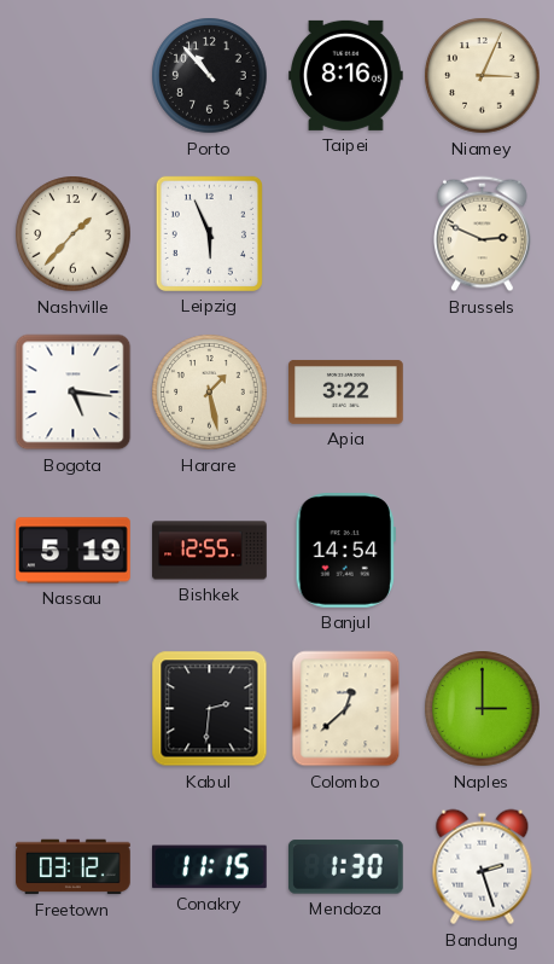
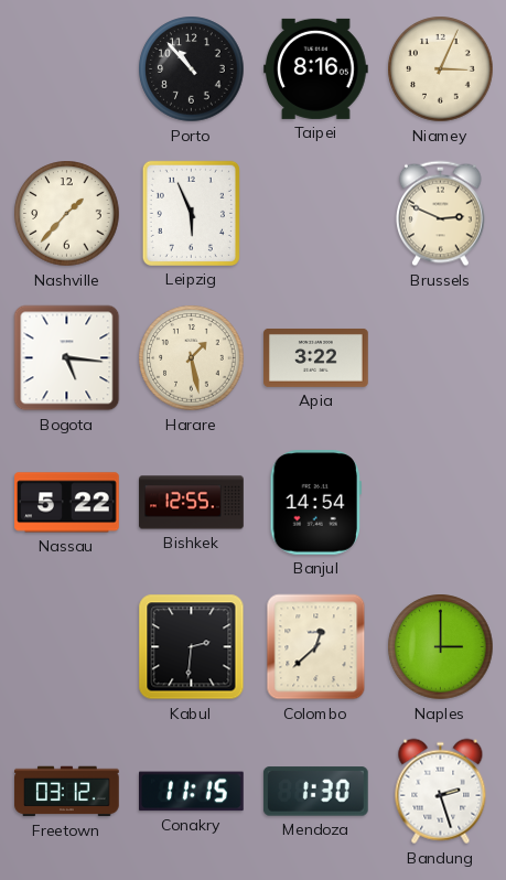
Nassau: 5:19 -> 5:22
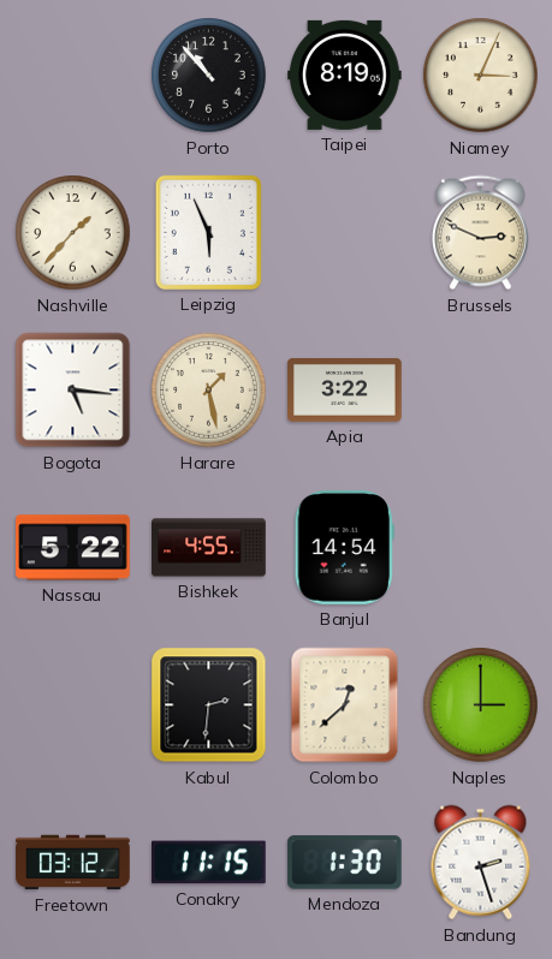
Taipei: 8:16 -> 8:19
Bishkek: 12:55 -> 4:55
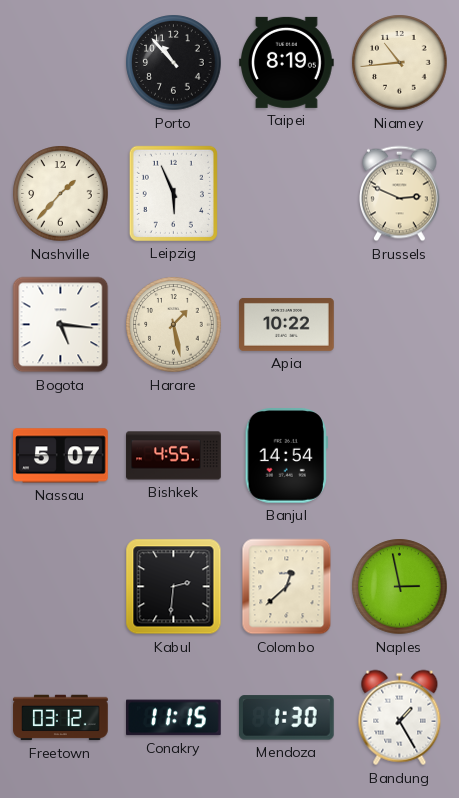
Niamey: 3:04 -> 10:44
Apia: 3:22 -> 10:22
Nassau: 5:22 -> 5:07
Naples: 3:00 -> 2:58
Bandung: 2:27 -> 1:25
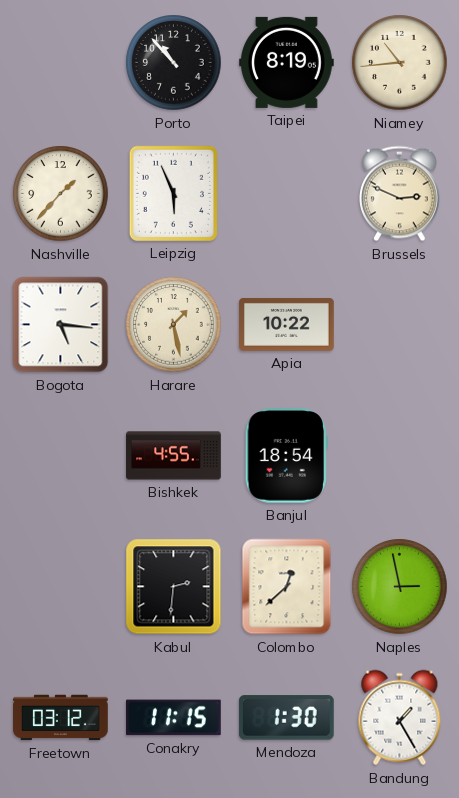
Nassau: 5:07 -> none
Banjul: 14:54 -> 18:54
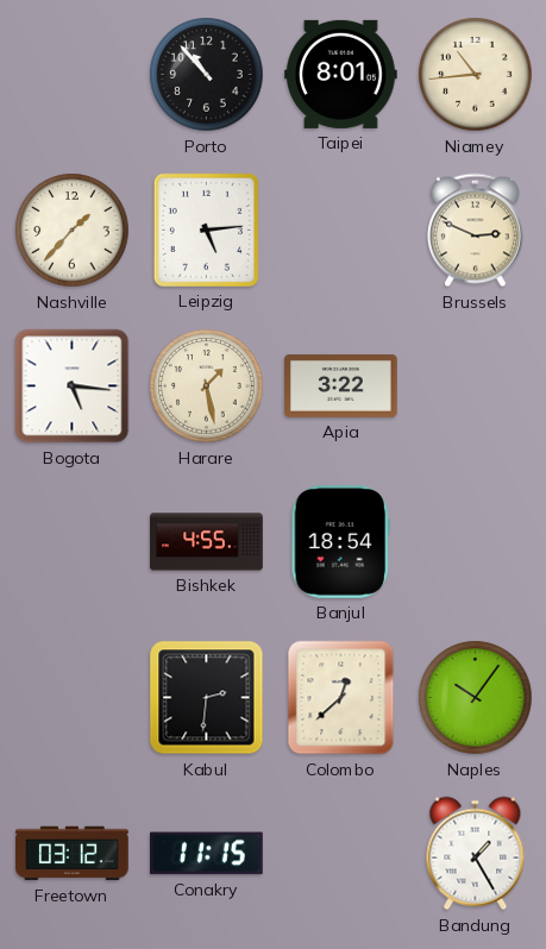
Taipei: 8:19 -> 8:01
Leipzig: 5:56 -> 5:14
Apia: 10:22 -> 3:22
Naples: 2:58 -> 10:06
Mendoza: 1:30 -> none
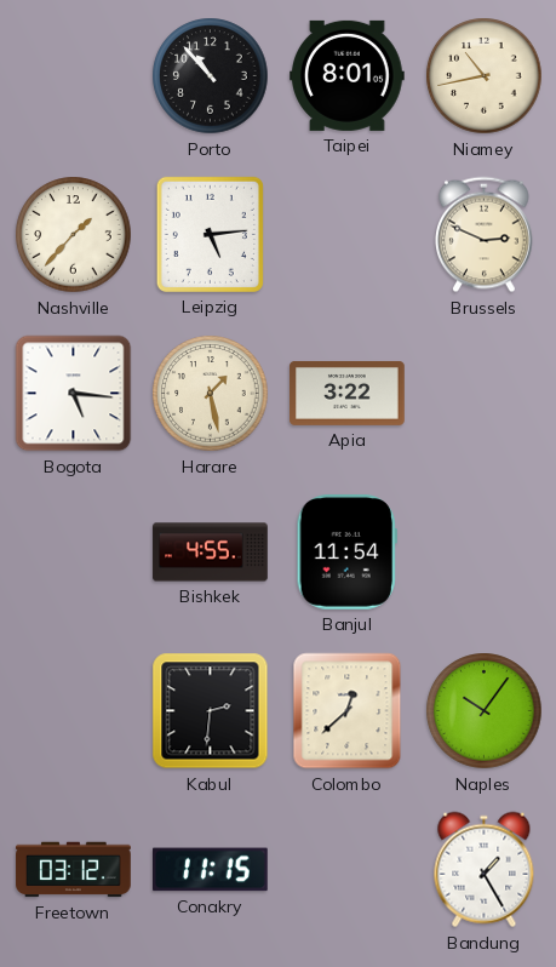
Niamey: 10:44 -> 10:43
Banjul: 18:54 -> 11:54
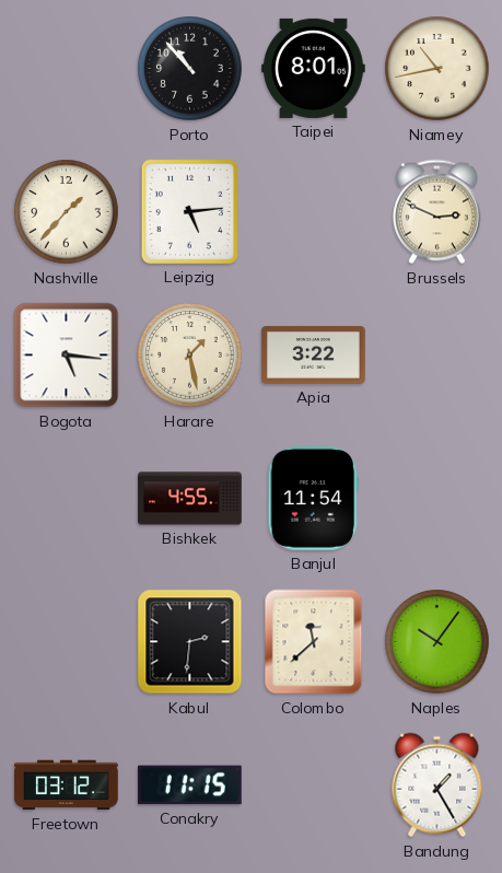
Colombo: 12:38 -> 11:38
